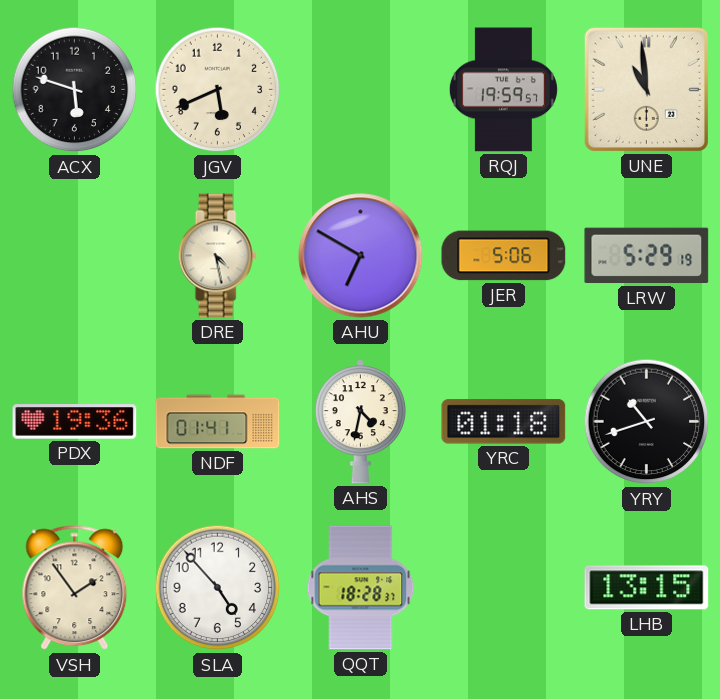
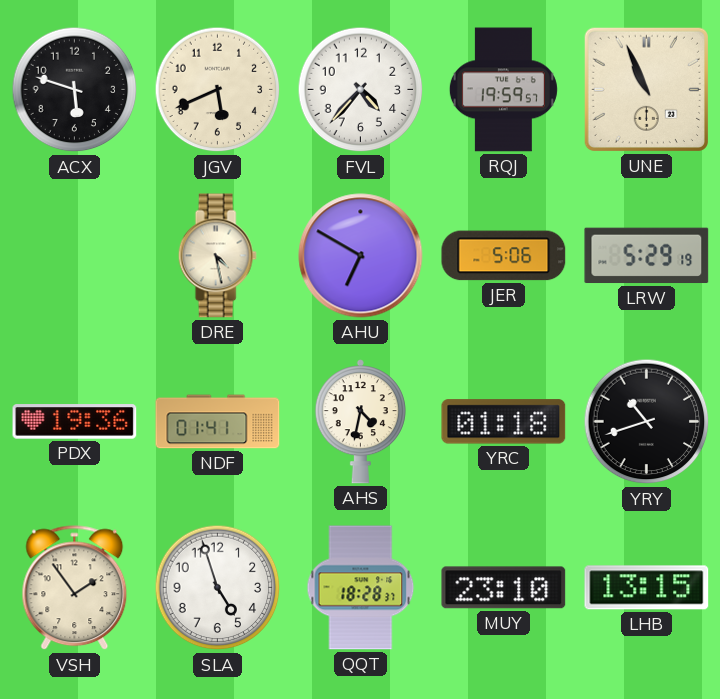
FVL: none -> 4:37
UNE: 10:59 -> 10:56
SLA: 4:53 -> 4:57
MUY: none -> 23:10
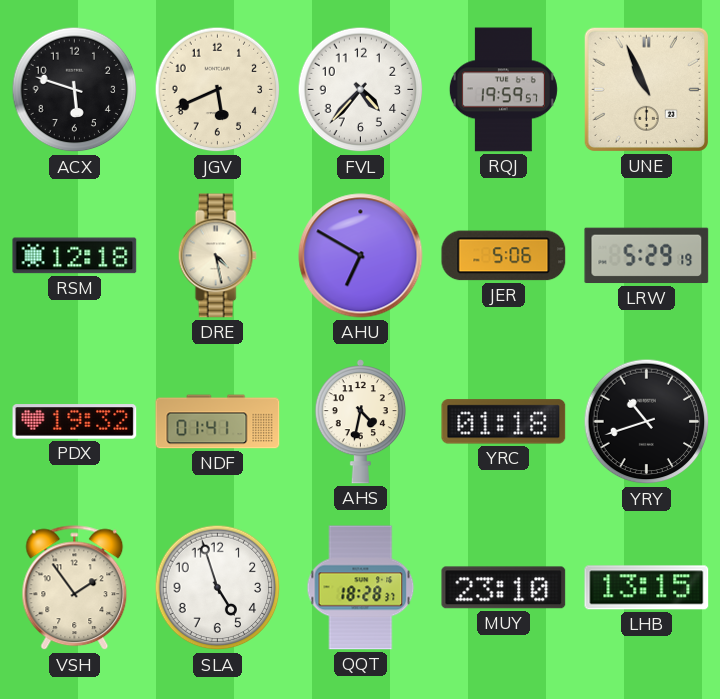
RSM: none -> 12:18
PDX: 19:36 -> 19:32
